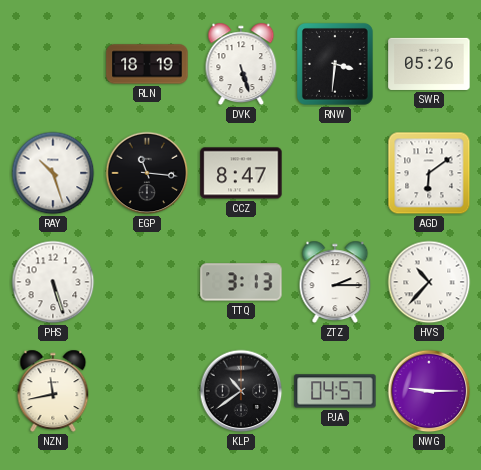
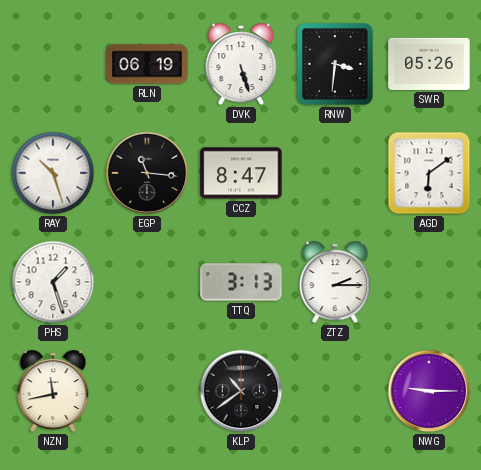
RLN: 18:19 -> 06:19
PHS: 5:27 -> 1:27
HVS: 10:37 -> none
PJA: 04:57 -> none
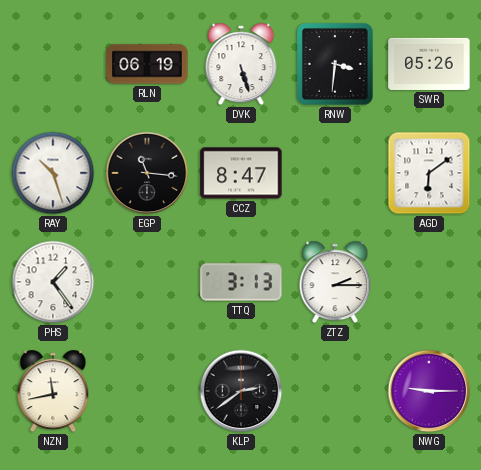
PHS: 1:27 -> 1:24
KLP: 10:39 -> 2:39
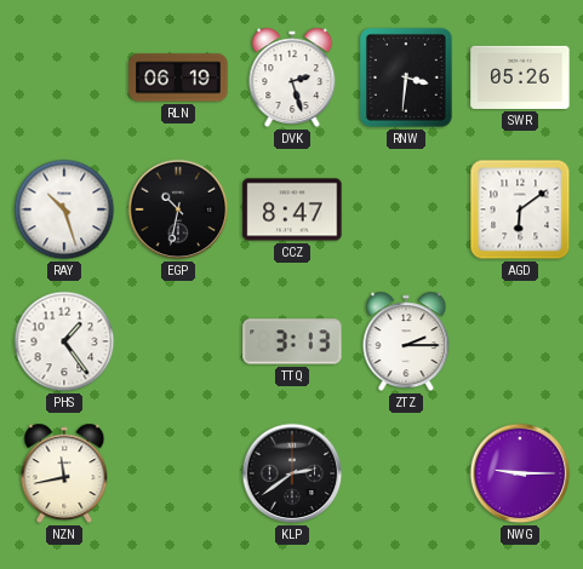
DVK: 5:27 -> 2:27
EGP: 11:16 -> 10:32
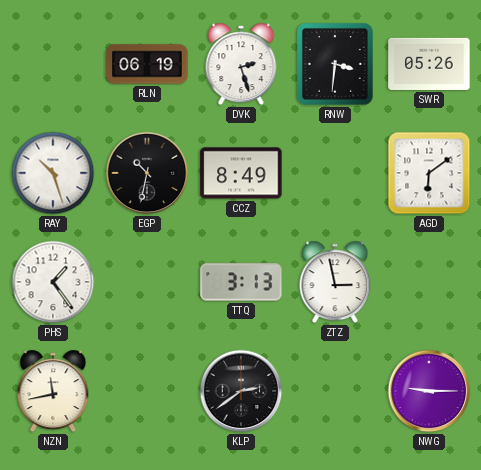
CCZ: 8:47 -> 8:49
ZTZ: 2:15 -> 2:58
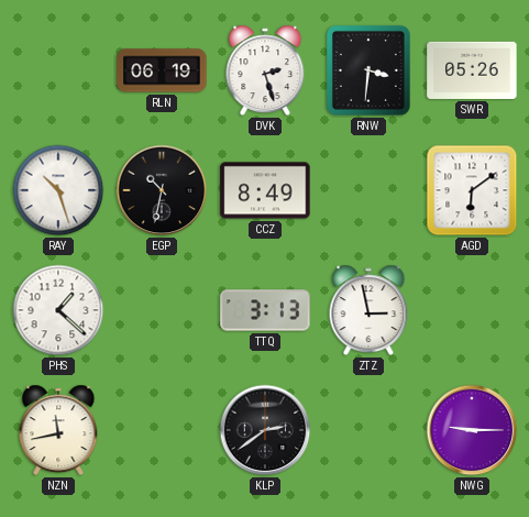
PHS: 1:24 -> 1:22
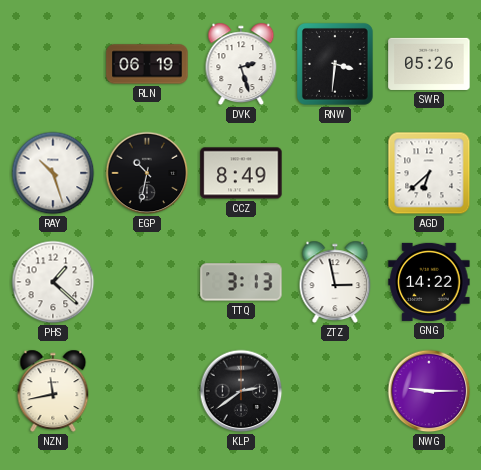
AGD: 6:09 -> 6:38
GNG: none -> 14:22
